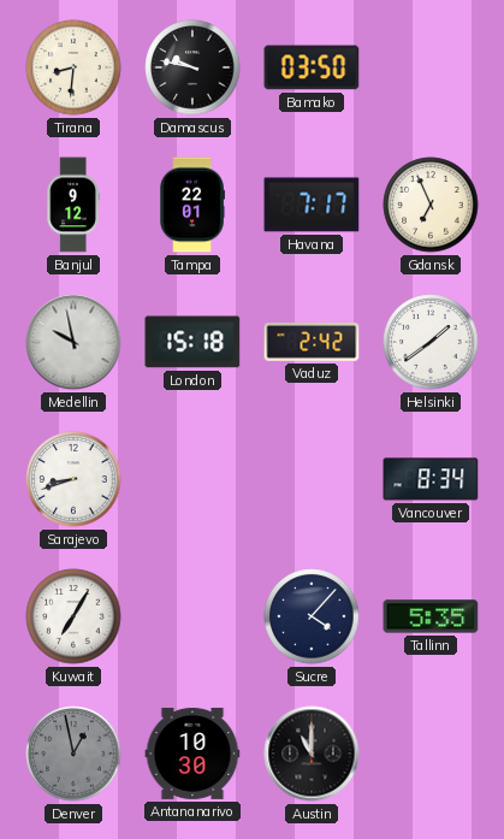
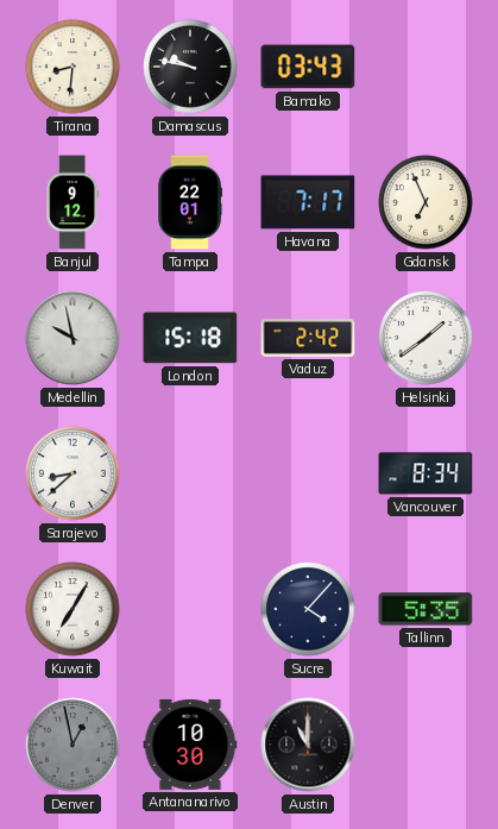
Bamako: 03:50 -> 03:43
Sarajevo: 8:42 -> 8:38
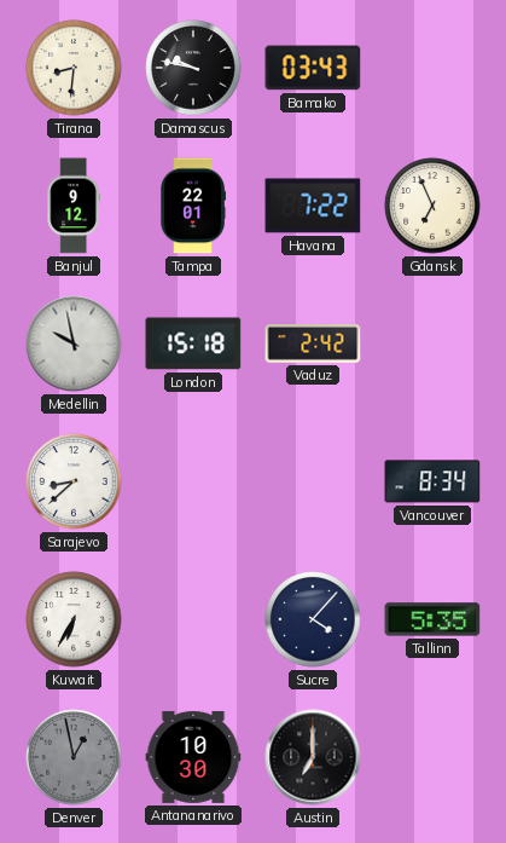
Havana: 7:17 -> 7:22
Helsinki: 1:39 -> none
Kuwait: 7:05 -> 6:35
Austin: 11:00 -> 7:00
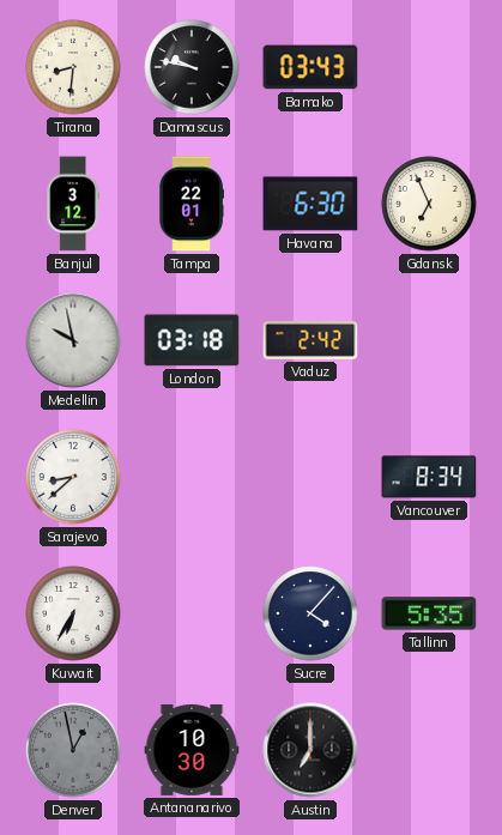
Banjul: 9:12 -> 3:12
Havana: 7:22 -> 6:30
London: 15:18 -> 03:18
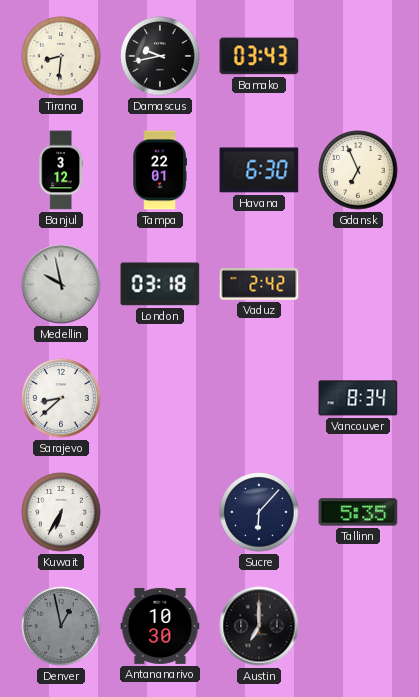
Damascus: 9:47 -> 9:43
Sucre: 4:07 -> 6:07
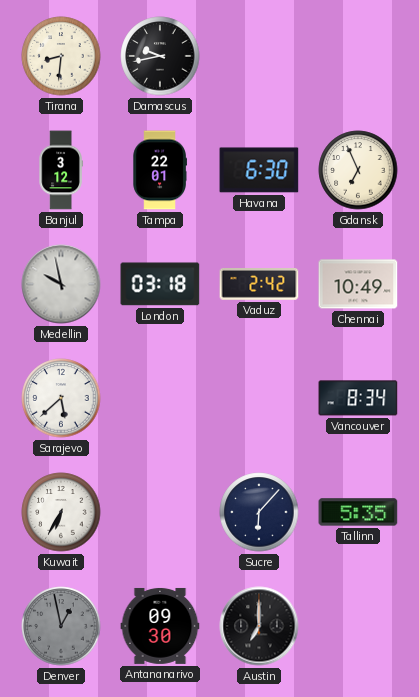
Bamako: 03:43 -> none
Chennai: none -> 10:49
Sarajevo: 8:38 -> 5:38
Antananarivo: 10:30 -> 09:30
